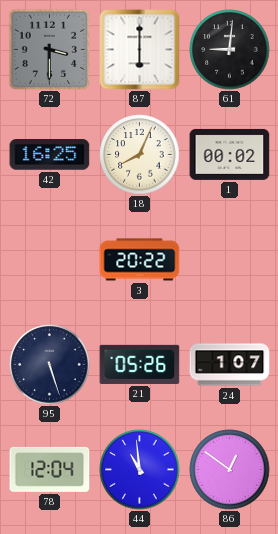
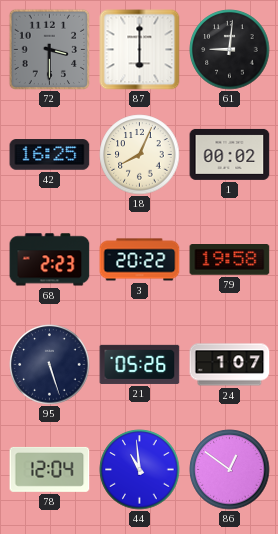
68: none -> 2:23
79: none -> 19:58
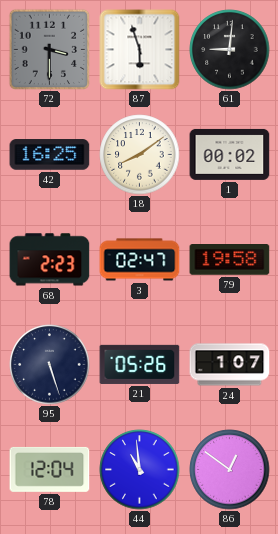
87: 6:00 -> 5:57
18: 8:04 -> 8:09
3: 20:22 -> 02:47
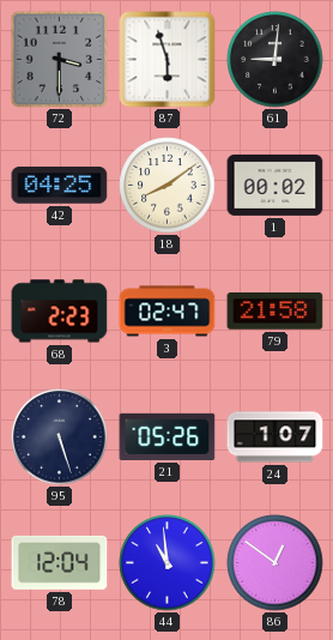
42: 16:25 -> 04:25
79: 19:58 -> 21:58
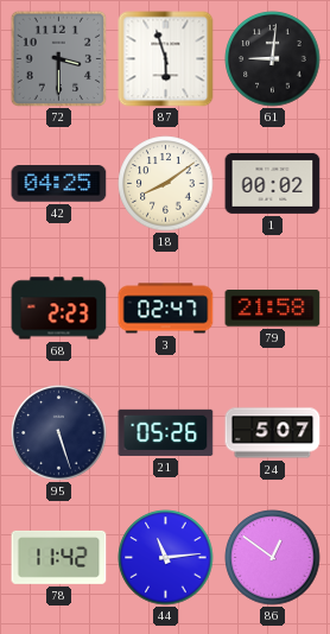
24: 1:07 -> 5:07
78: 12:04 -> 11:42
44: 10:59 -> 11:14
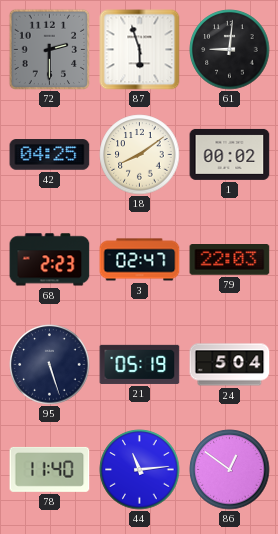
72: 3:30 -> 2:30
79: 21:58 -> 22:03
21: 05:26 -> 05:19
24: 5:07 -> 5:04
78: 11:42 -> 11:40
